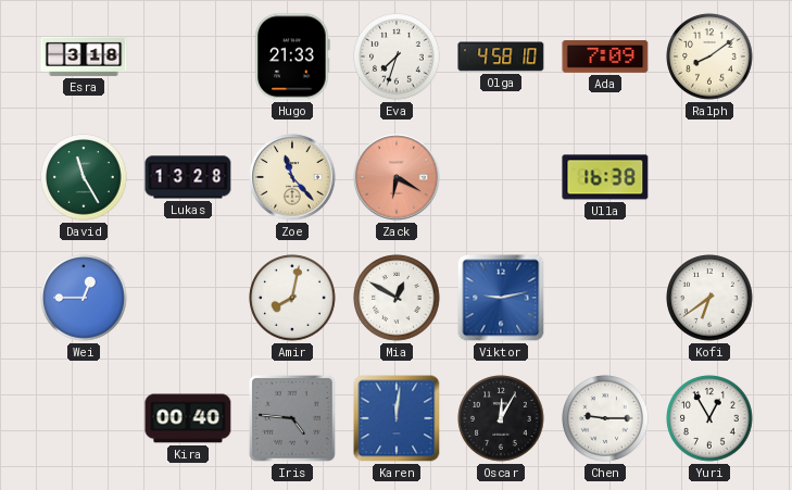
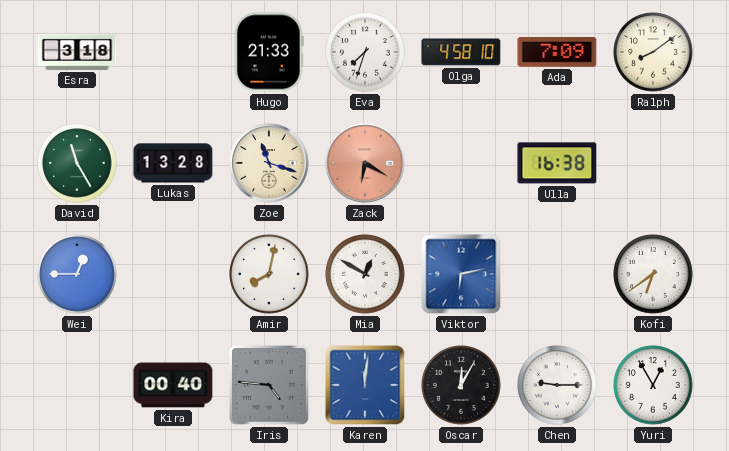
Zoe: 11:23 -> 11:18
Viktor: 9:13 -> 6:13
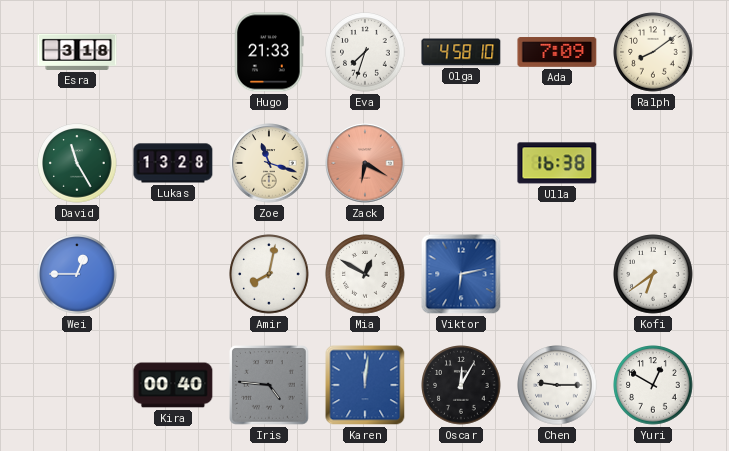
Yuri: 12:55 -> 12:50
